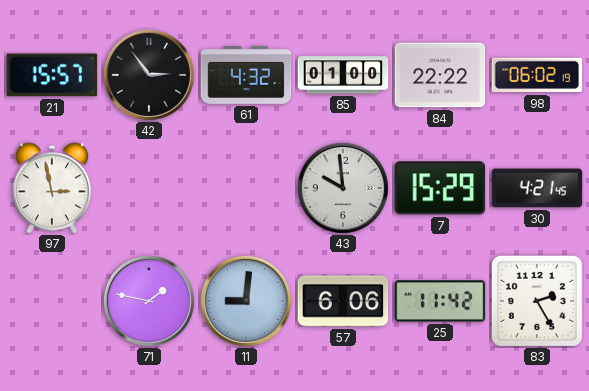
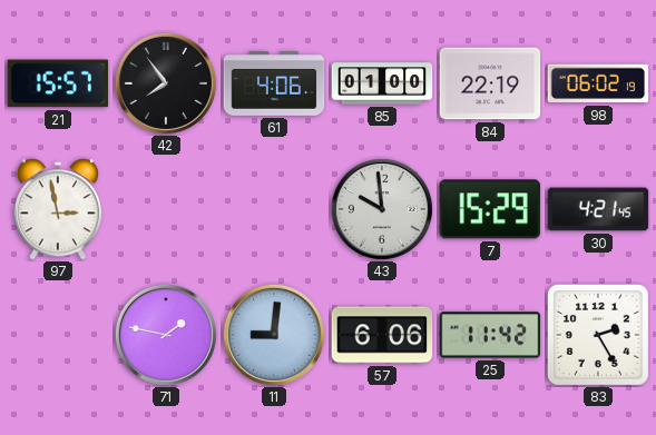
42: 2:54 -> 7:54
61: 4:32 -> 4:06
84: 22:22 -> 22:19
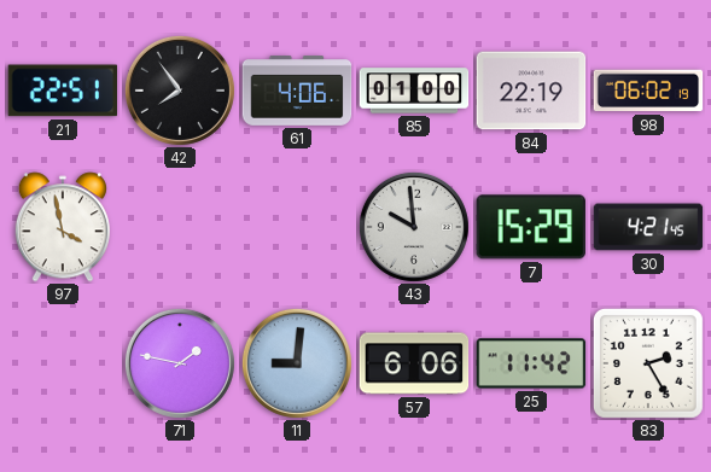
21: 15:57 -> 22:51
97: 2:58 -> 3:58
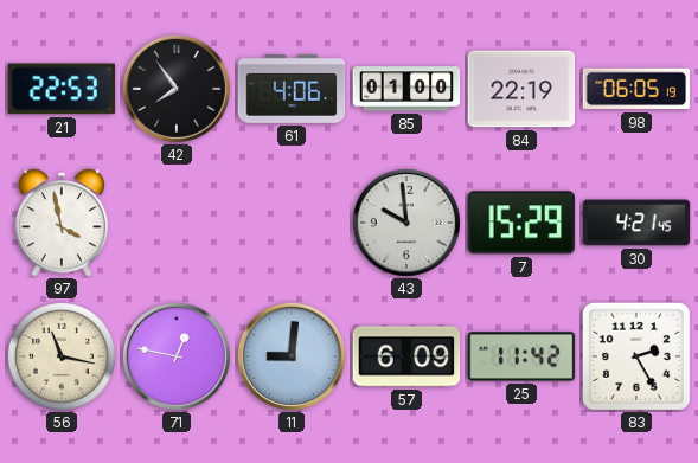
21: 22:51 -> 22:53
98: 06:02 -> 06:05
56: none -> 11:17
71: 1:47 -> 12:47
57: 6:06 -> 6:09
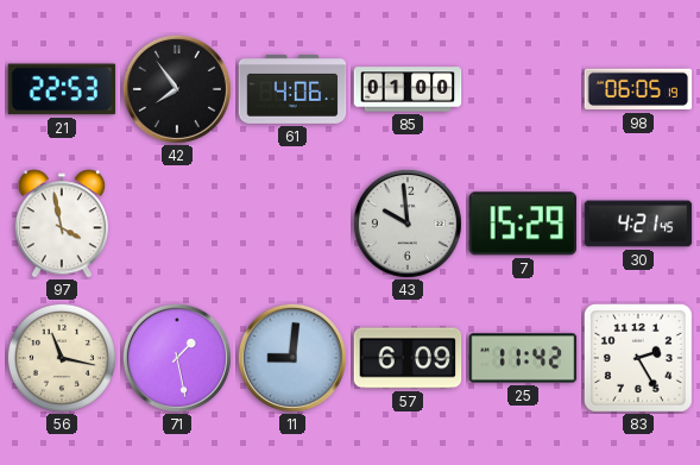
84: 22:19 -> none
71: 12:47 -> 1:28
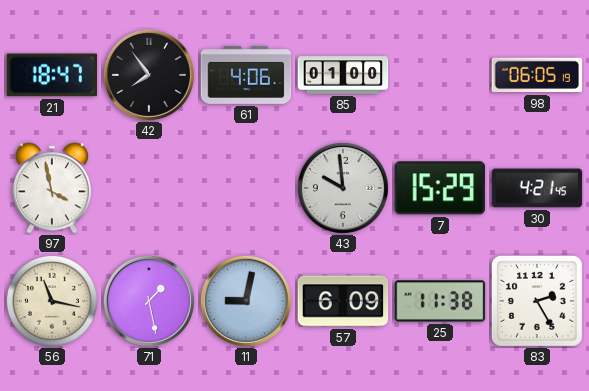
21: 22:53 -> 18:47
11: 9:01 -> 9:02
25: 11:42 -> 11:38
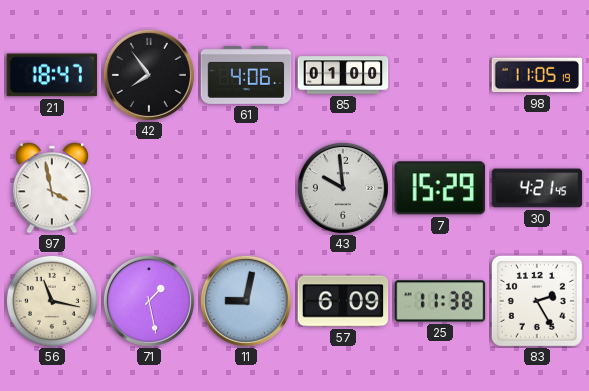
98: 06:05 -> 11:05
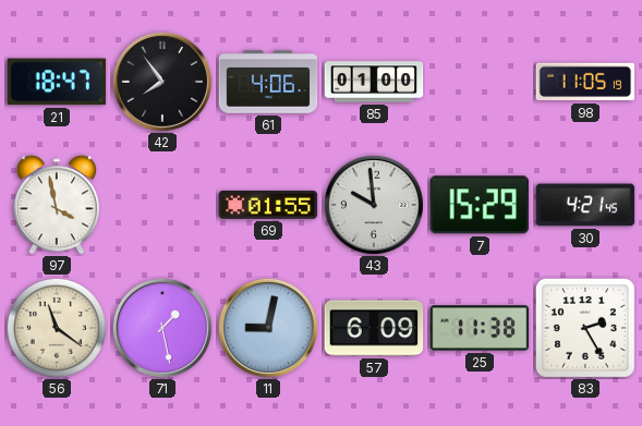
69: none -> 01:55
56: 11:17 -> 11:21
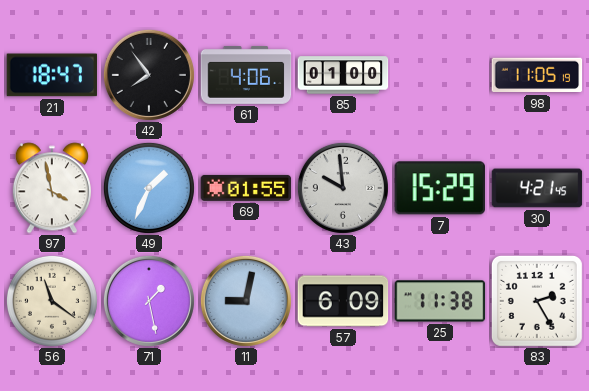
49: none -> 1:34
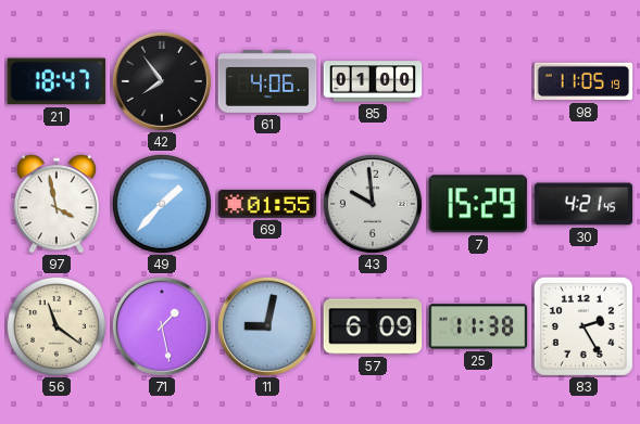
49: 1:34 -> 1:37
